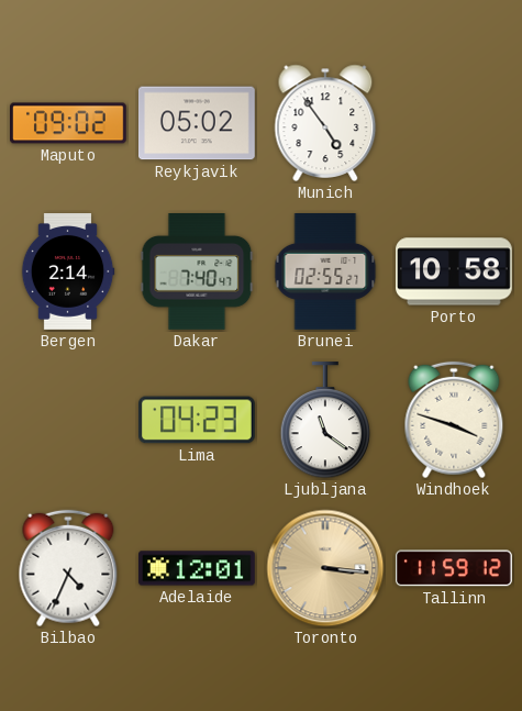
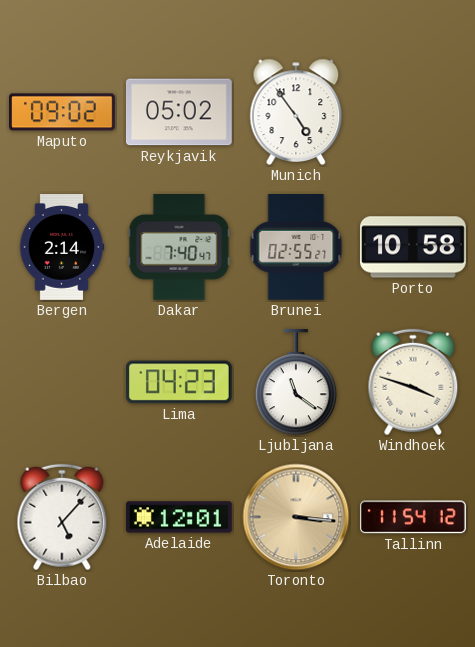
Bilbao: 4:34 -> 5:07
Tallinn: 11:59 -> 11:54
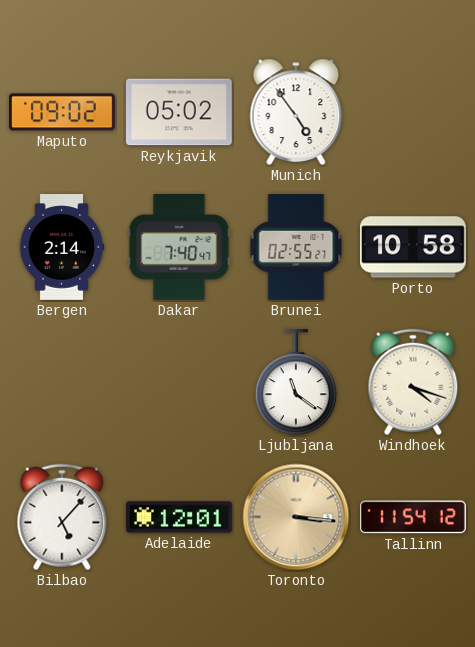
Lima: 04:23 -> none
Windhoek: 3:48 -> 4:18
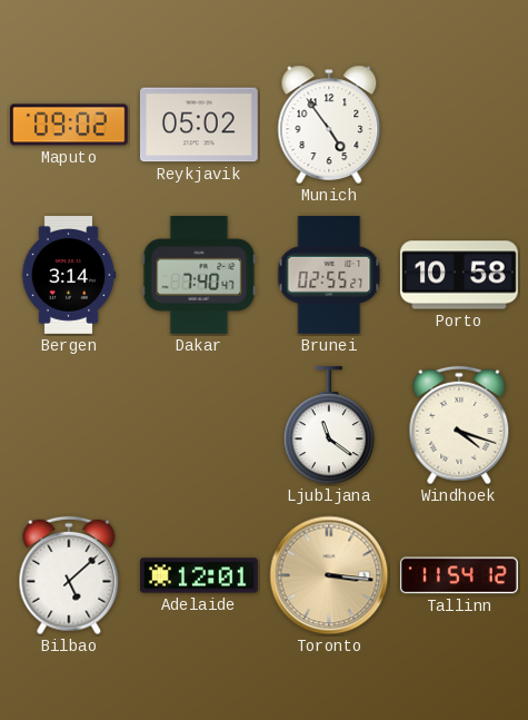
Bergen: 2:14 -> 3:14
Bilbao: 5:07 -> 5:08
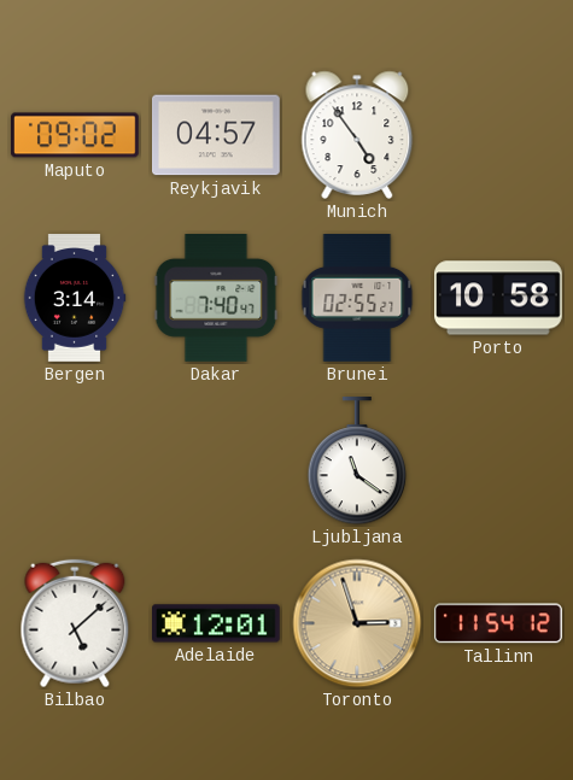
Reykjavik: 05:02 -> 04:57
Windhoek: 4:18 -> none
Toronto: 3:16 -> 2:57
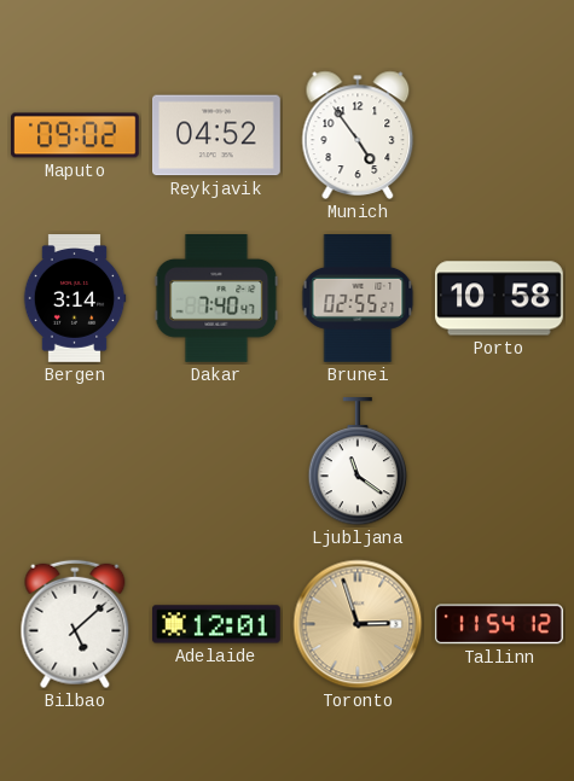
Reykjavik: 04:57 -> 04:52
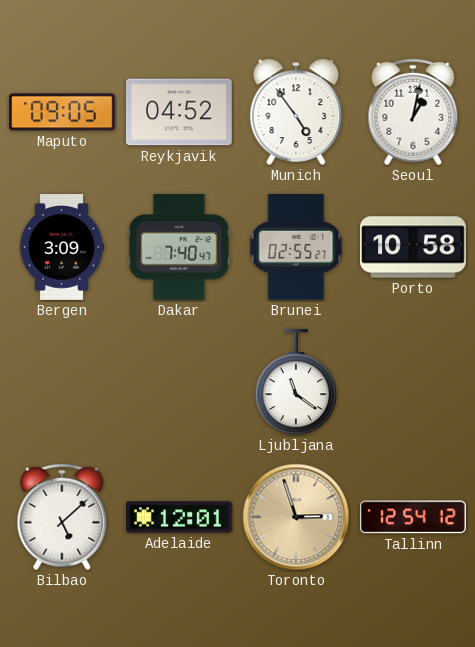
Maputo: 09:02 -> 09:05
Seoul: none -> 1:02
Bergen: 3:14 -> 3:09
Tallinn: 11:54 -> 12:54
